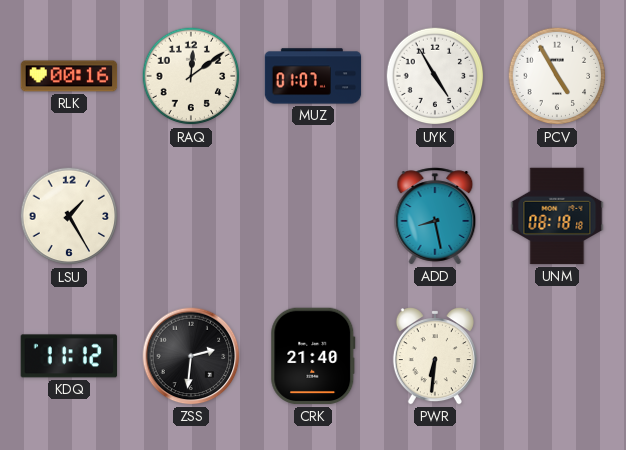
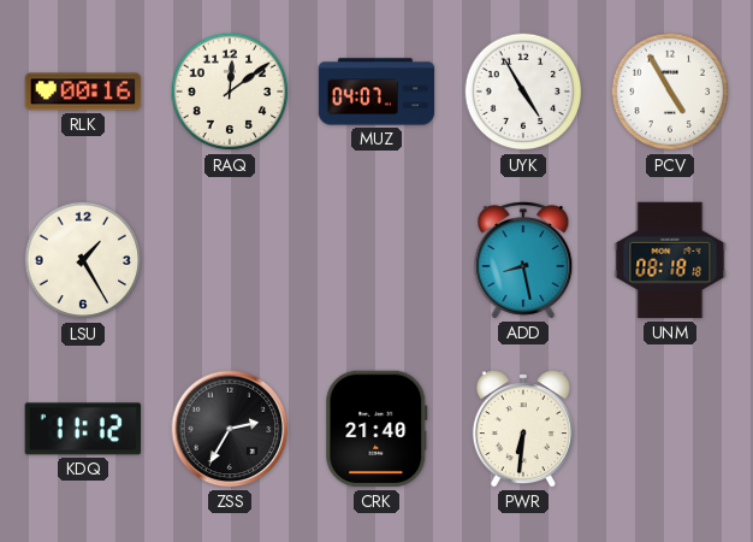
MUZ: 01:07 -> 04:07
ZSS: 2:31 -> 2:35
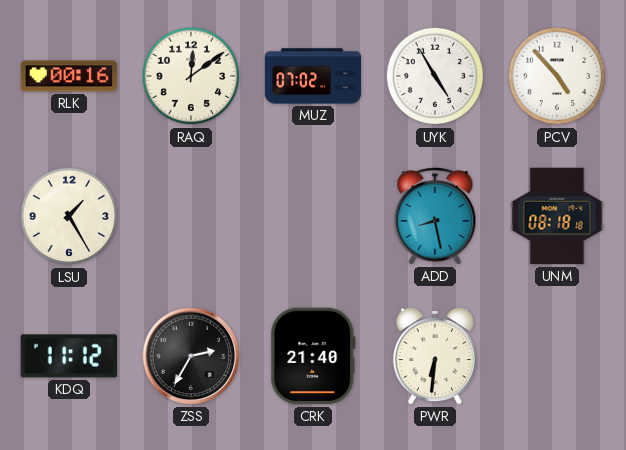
MUZ: 04:07 -> 07:02
PCV: 4:55 -> 4:53
